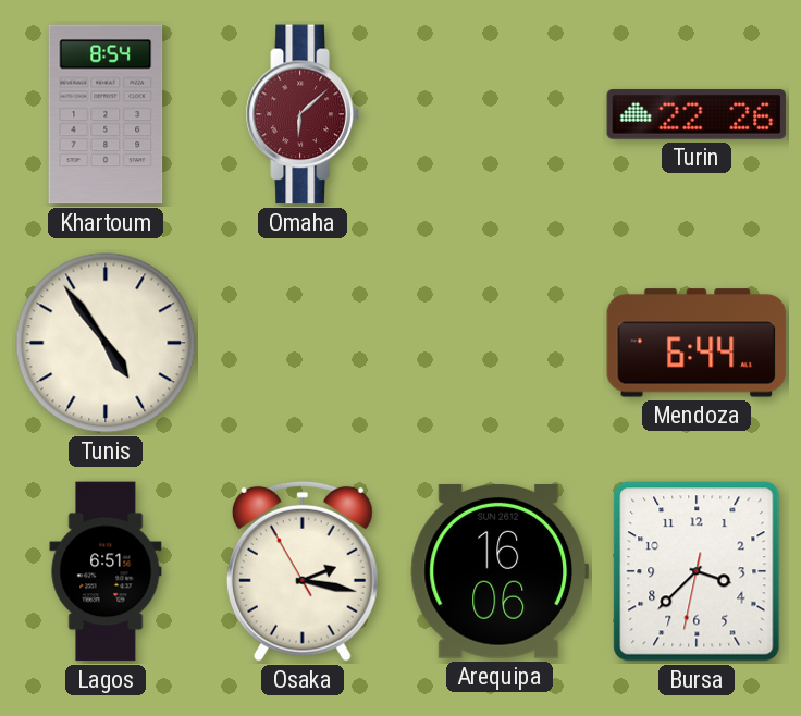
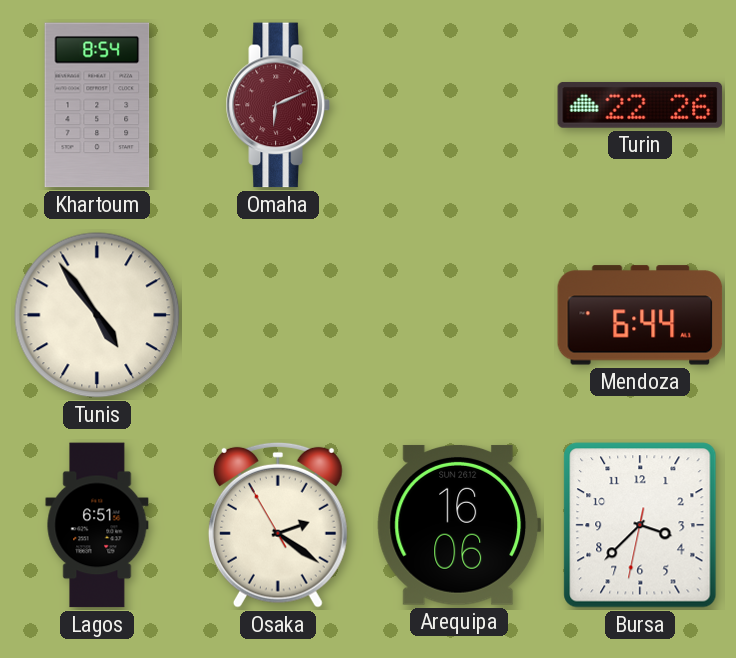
Omaha: 6:08 -> 6:11
Osaka: 2:16 -> 2:20
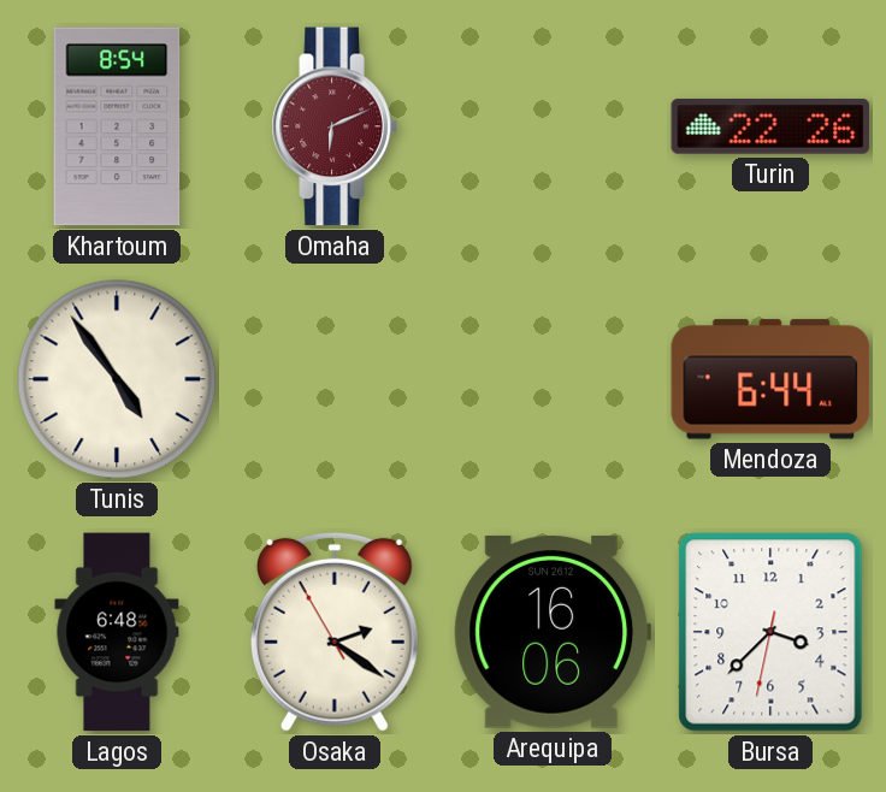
Lagos: 6:51 -> 6:48
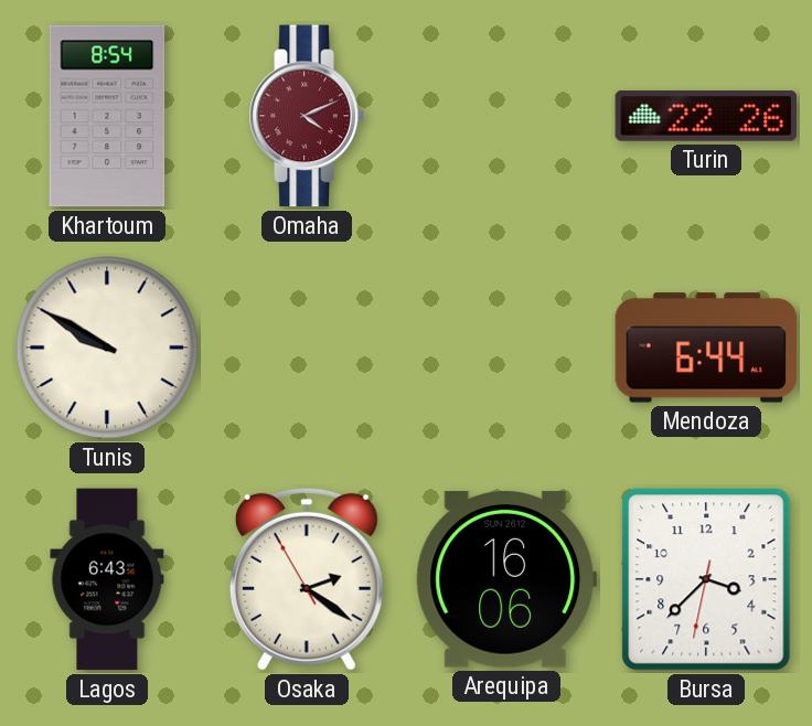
Omaha: 6:11 -> 4:11
Tunis: 4:54 -> 9:50
Lagos: 6:48 -> 6:43
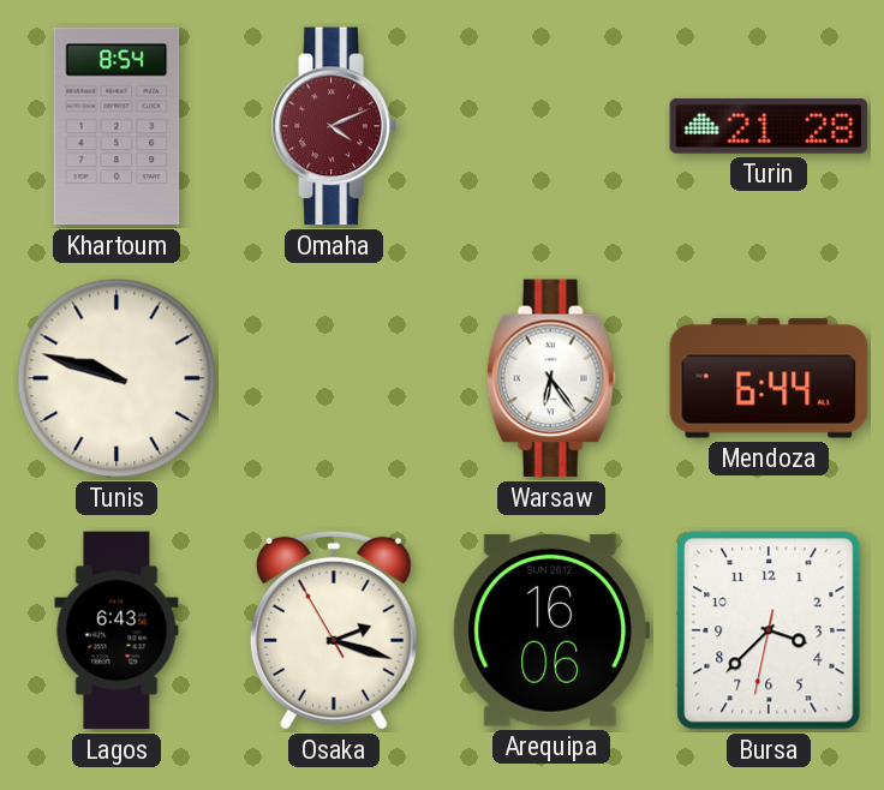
Turin: 22:26 -> 21:28
Tunis: 9:50 -> 9:48
Warsaw: none -> 6:24
Osaka: 2:20 -> 2:17
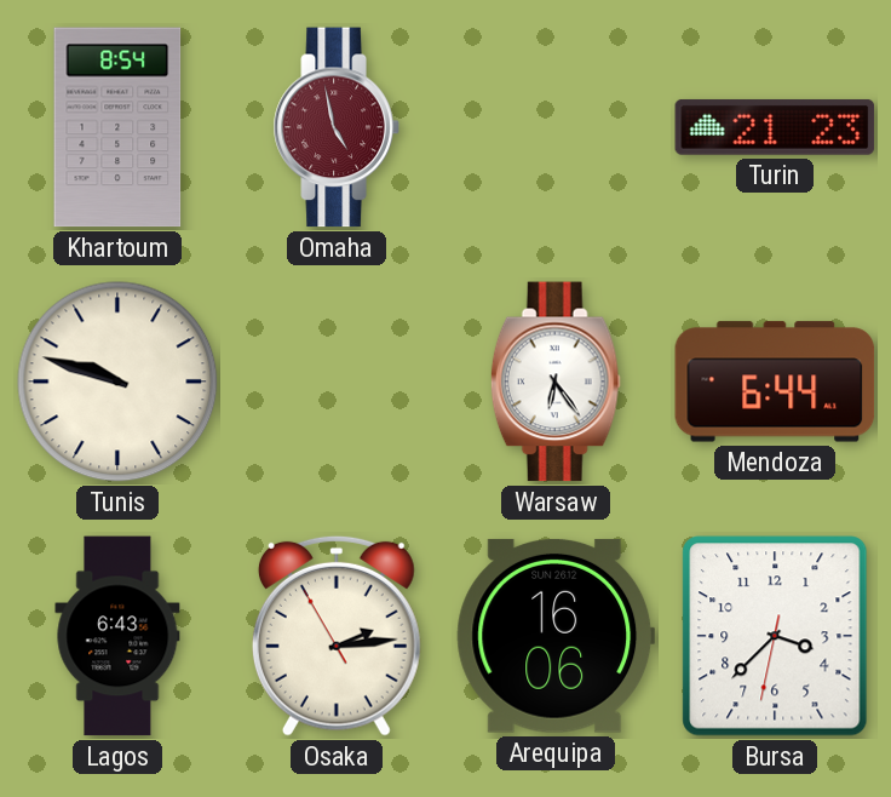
Omaha: 4:11 -> 4:58
Turin: 21:28 -> 21:23
Osaka: 2:17 -> 2:13
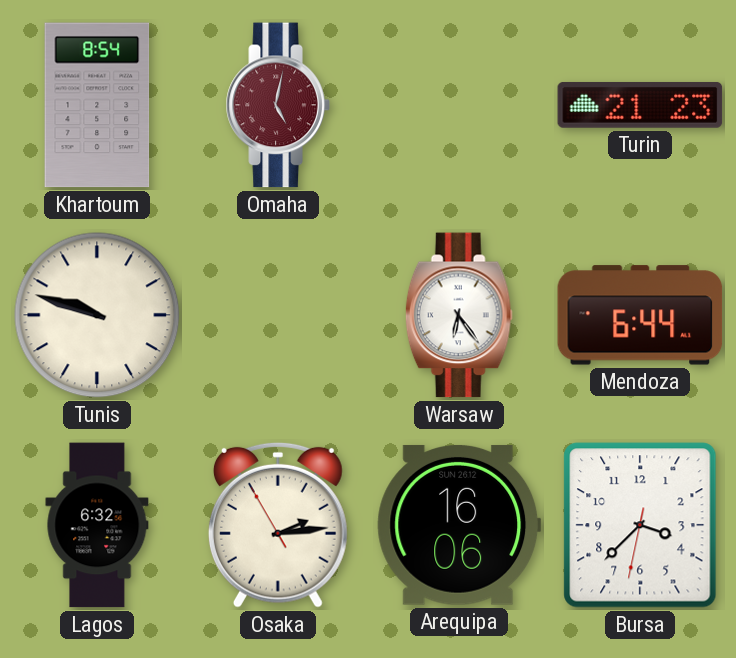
Omaha: 4:58 -> 5:02
Lagos: 6:43 -> 6:32
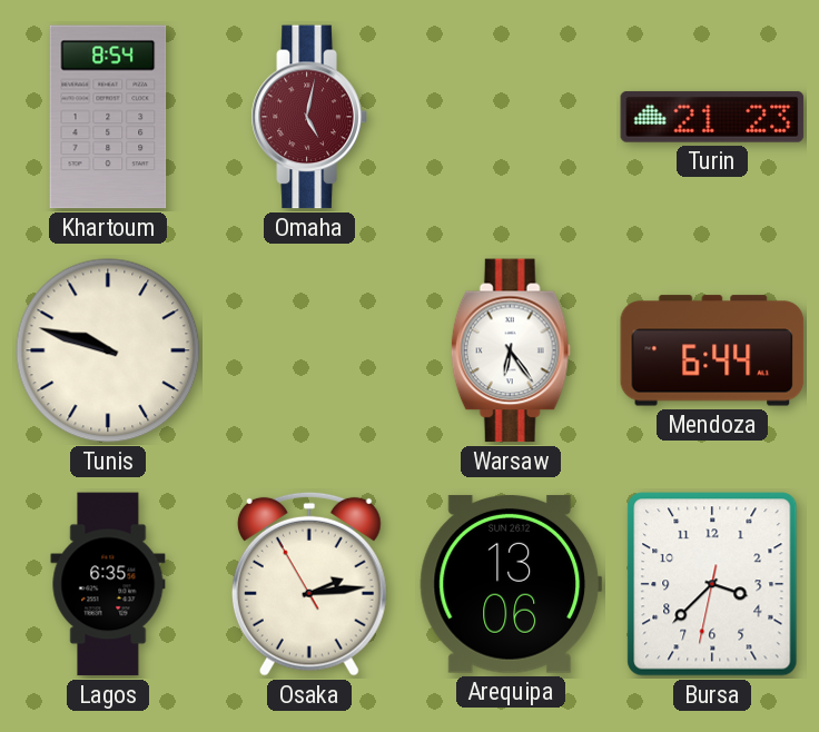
Lagos: 6:32 -> 6:35
Arequipa: 16:06 -> 13:06
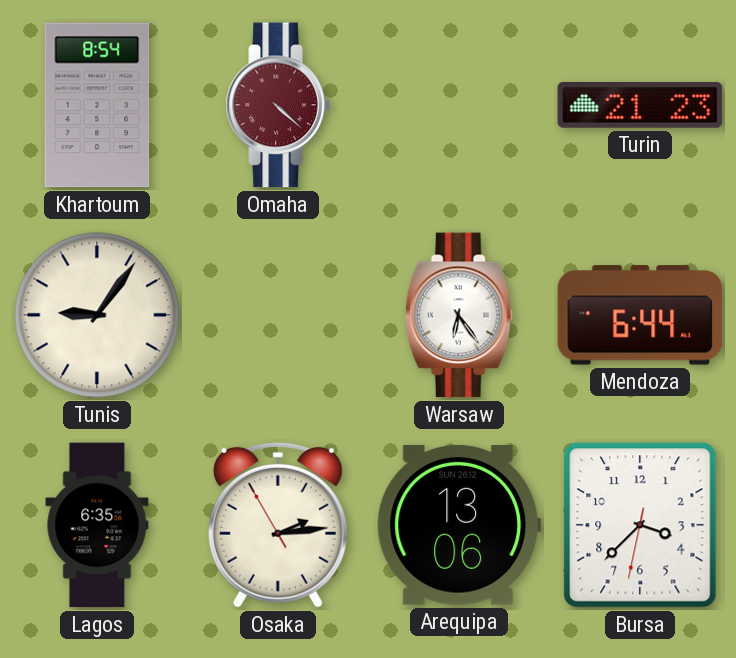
Omaha: 5:02 -> 4:22
Tunis: 9:48 -> 9:06
